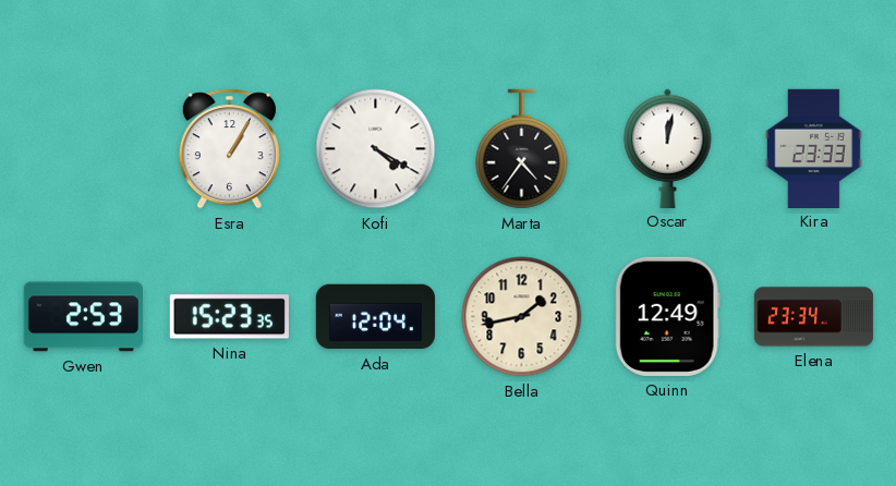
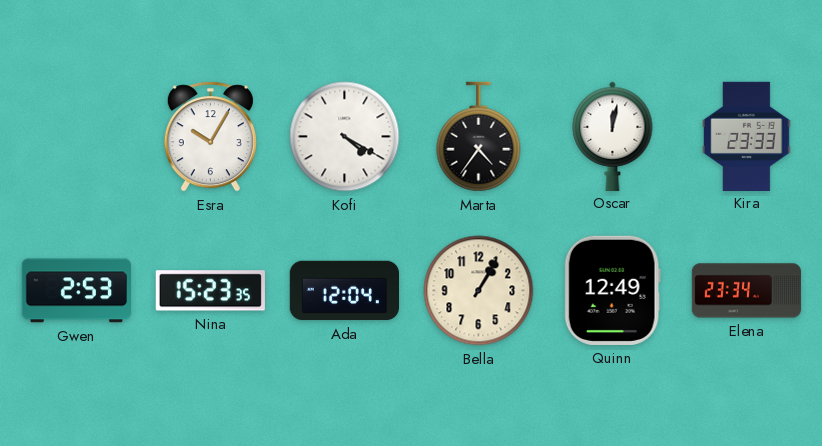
Esra: 1:05 -> 10:05
Bella: 1:43 -> 1:05
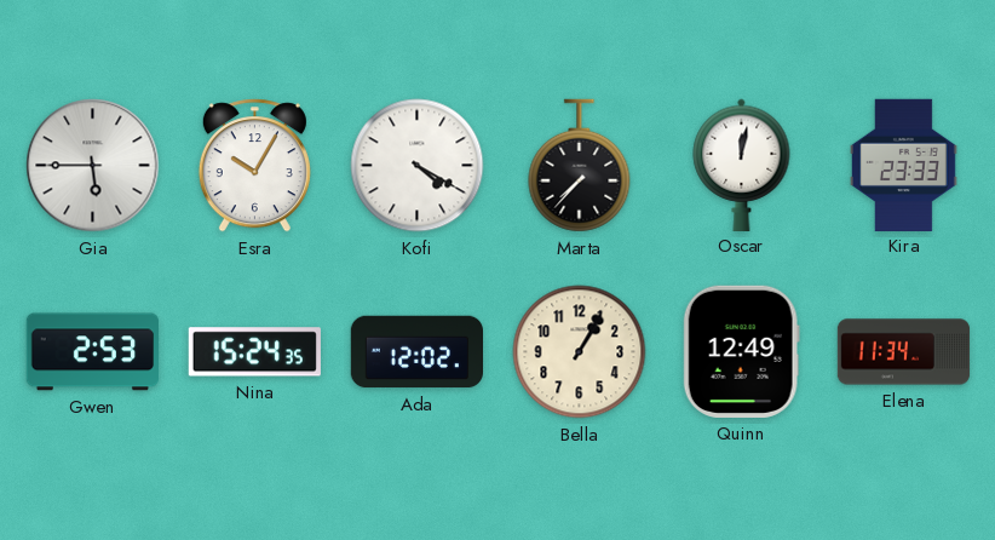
Gia: none -> 5:45
Marta: 4:36 -> 7:37
Nina: 15:23 -> 15:24
Ada: 12:04 -> 12:02
Elena: 23:34 -> 11:34
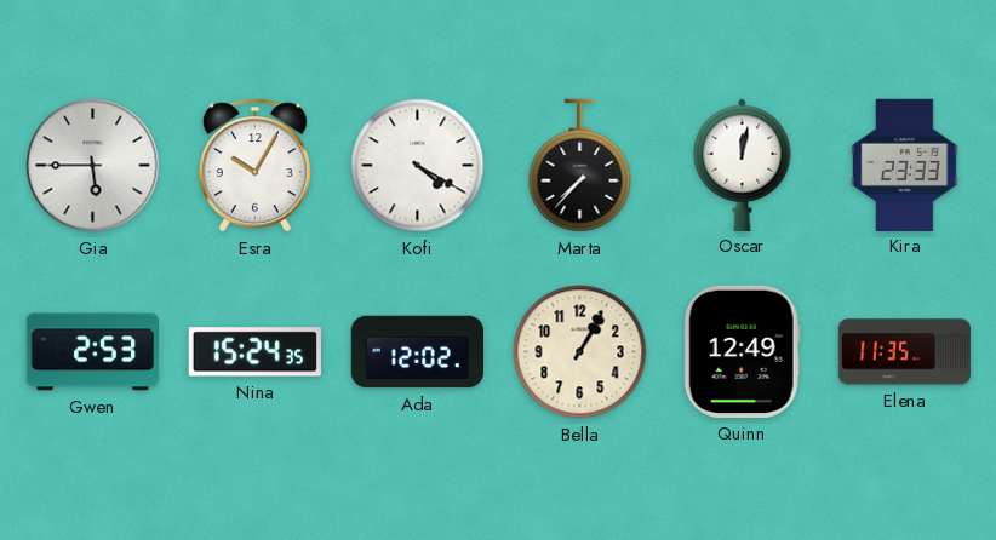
Elena: 11:34 -> 11:35
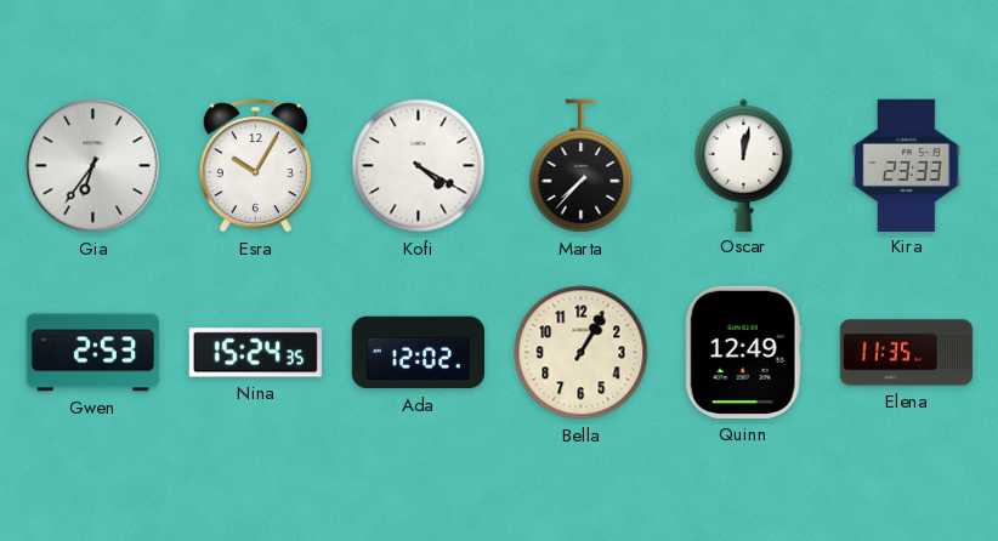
Gia: 5:45 -> 6:36
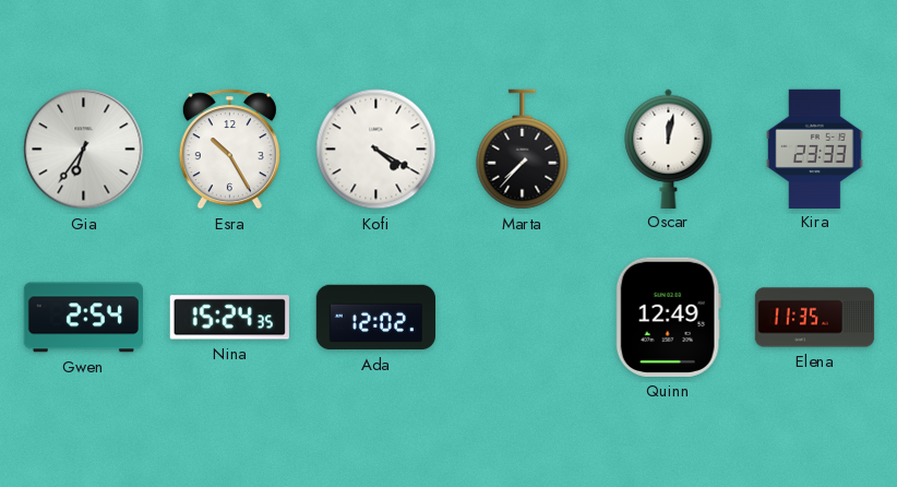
Esra: 10:05 -> 10:25
Gwen: 2:53 -> 2:54
Bella: 1:05 -> none
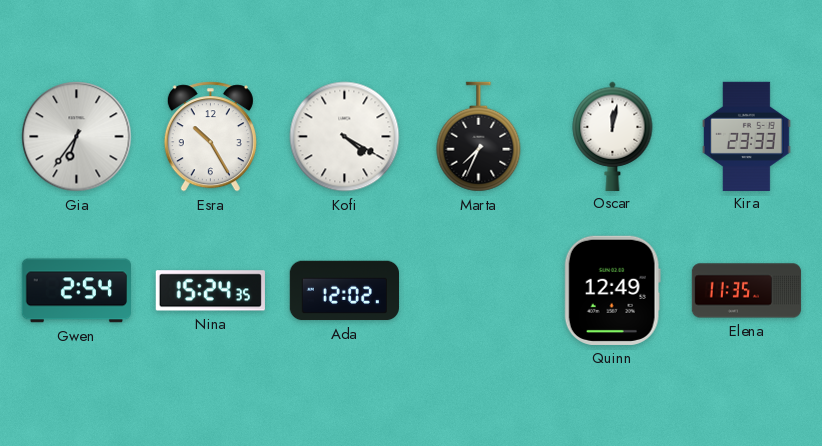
Marta: 7:37 -> 7:34
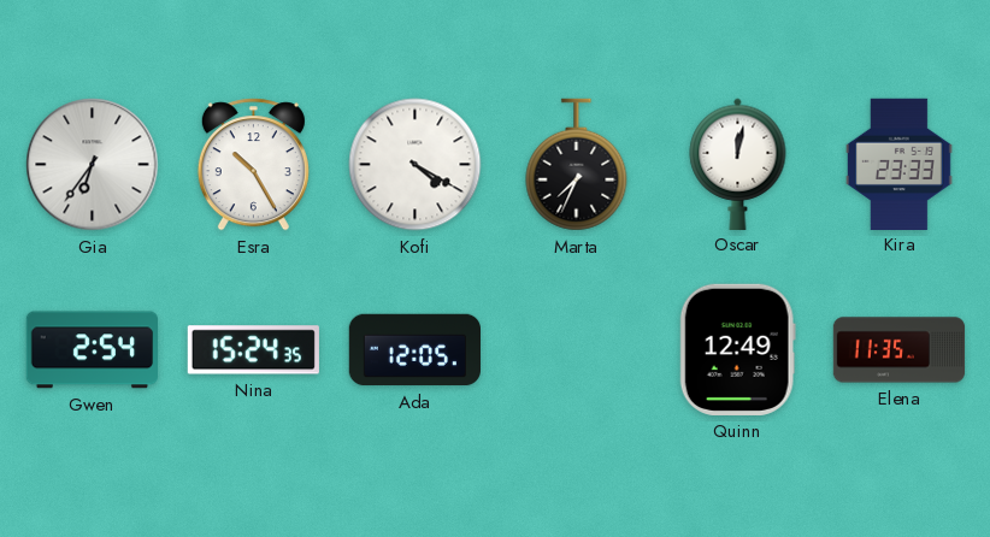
Ada: 12:02 -> 12:05
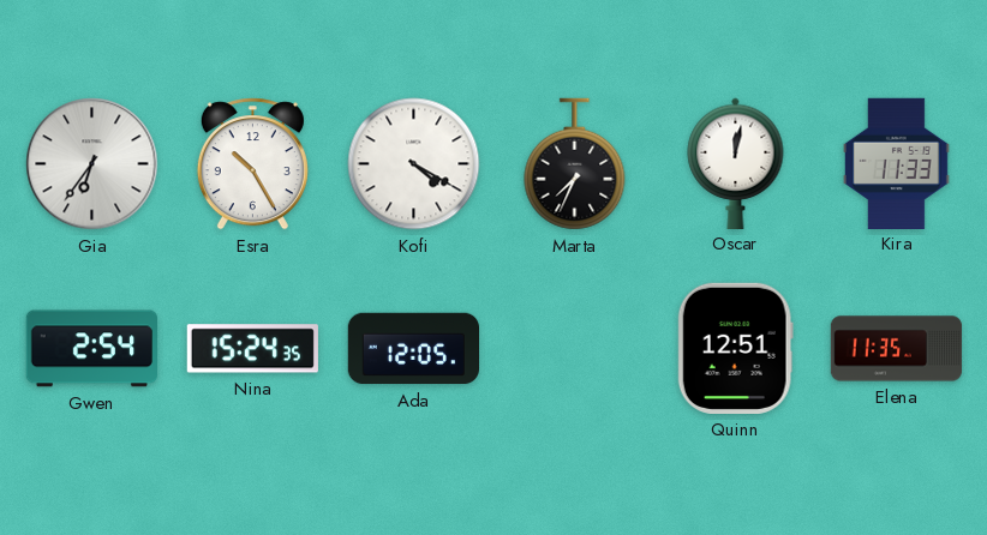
Kira: 23:33 -> 11:33
Quinn: 12:49 -> 12:51
